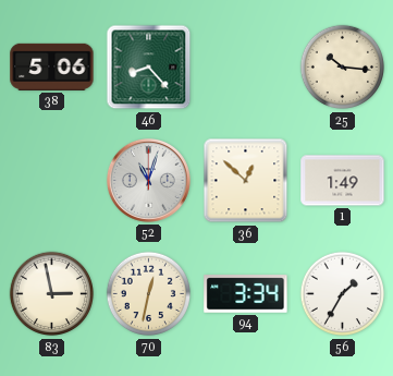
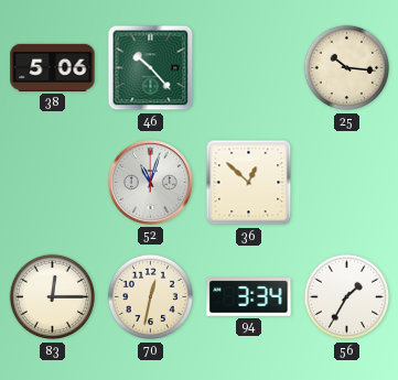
46: 8:23 -> 10:23
1: 1:49 -> none
83: 2:58 -> 12:15
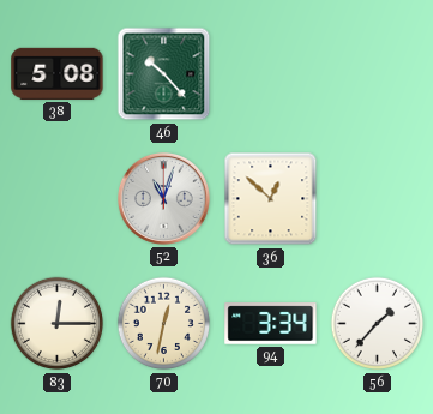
38: 5:06 -> 5:08
25: 10:16 -> none
56: 1:35 -> 1:37
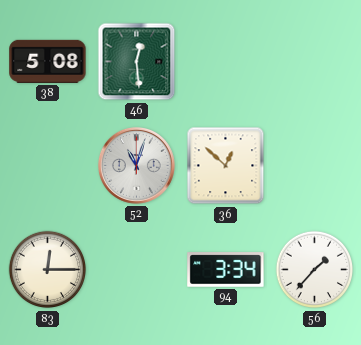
46: 10:23 -> 12:29
70: 12:32 -> none
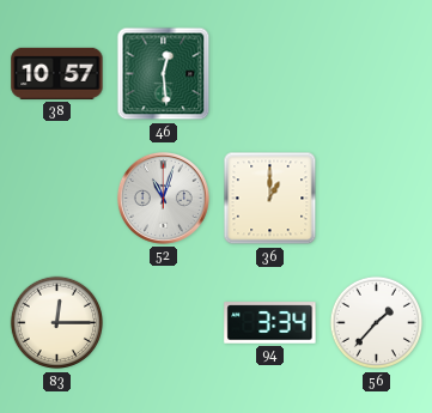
38: 5:08 -> 10:57
36: 12:52 -> 1:00
